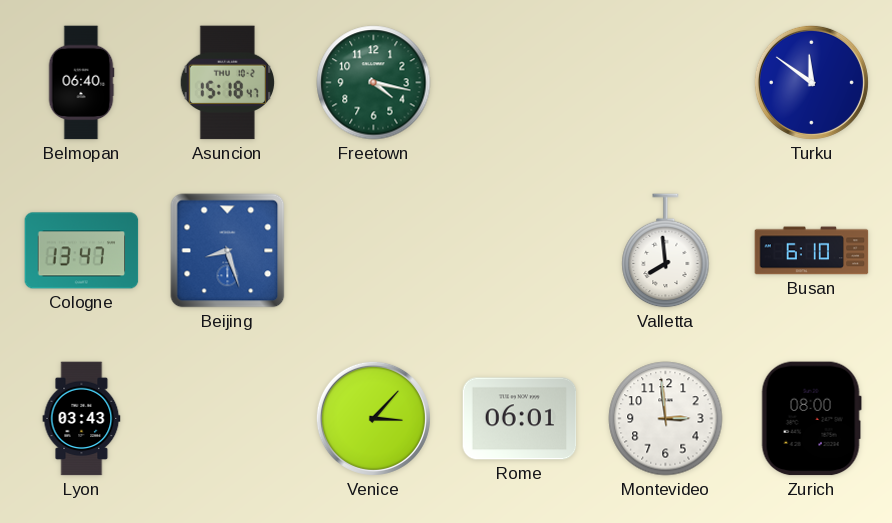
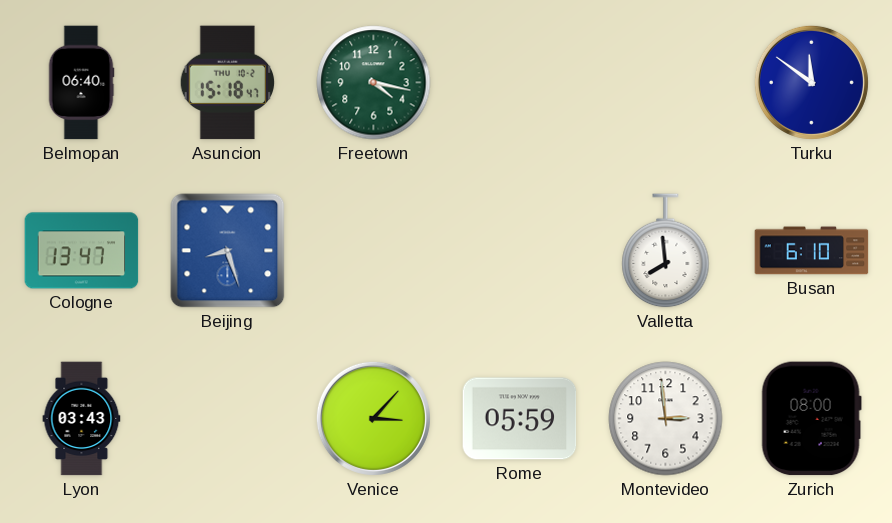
Rome: 06:01 -> 05:59
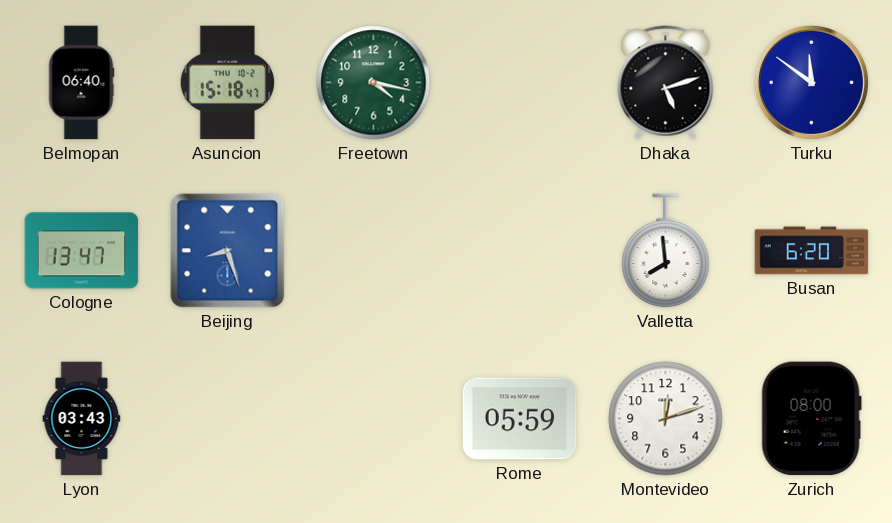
Dhaka: none -> 5:12
Busan: 6:10 -> 6:20
Venice: 3:07 -> none
Montevideo: 2:59 -> 12:12
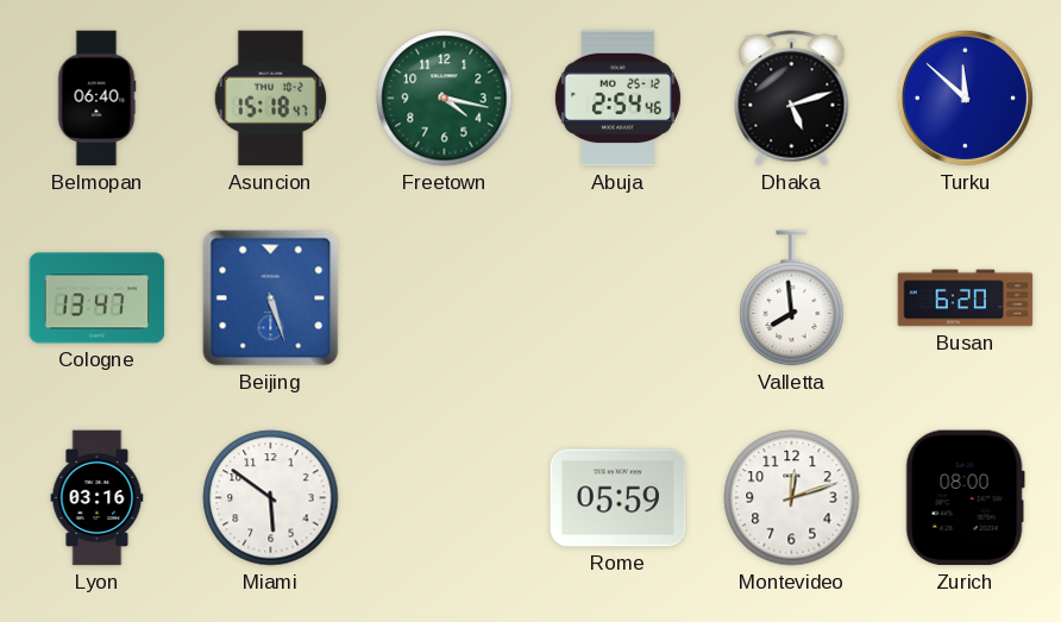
Abuja: none -> 2:54
Turku: 11:51 -> 11:52
Beijing: 8:27 -> 5:27
Lyon: 03:43 -> 03:16
Miami: none -> 5:51
